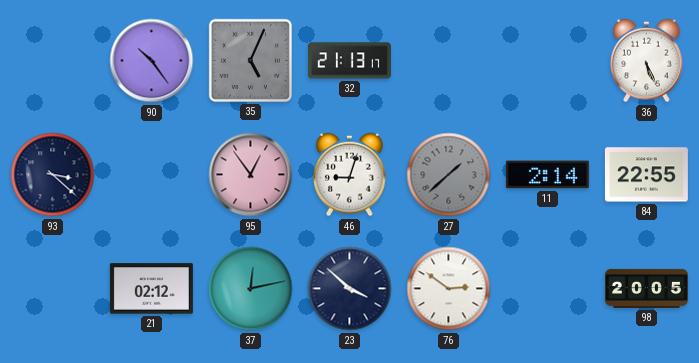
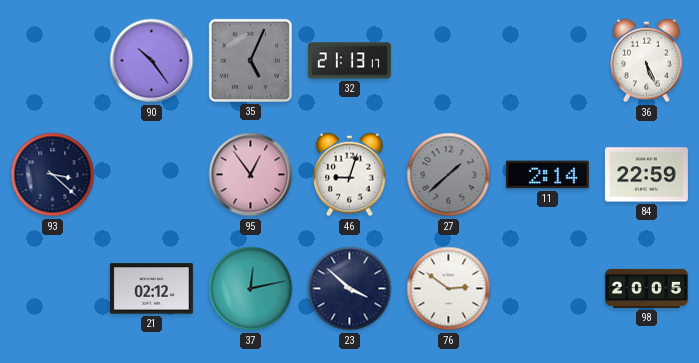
84: 22:55 -> 22:59
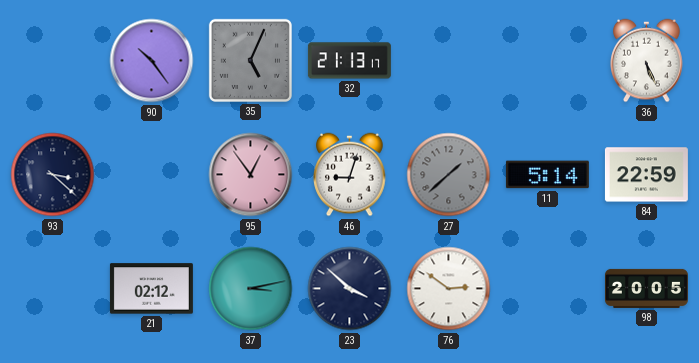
11: 2:14 -> 5:14
37: 12:13 -> 3:13
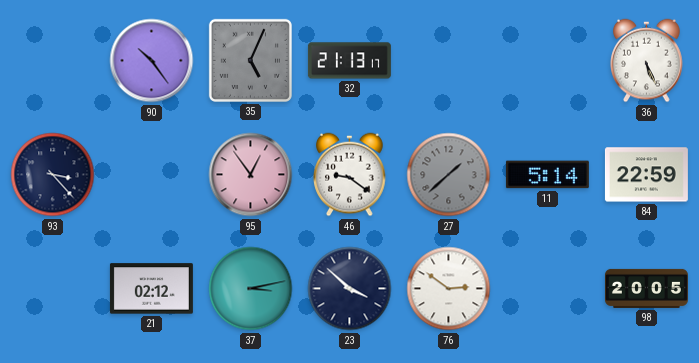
93: 3:22 -> 3:23
46: 9:03 -> 9:21
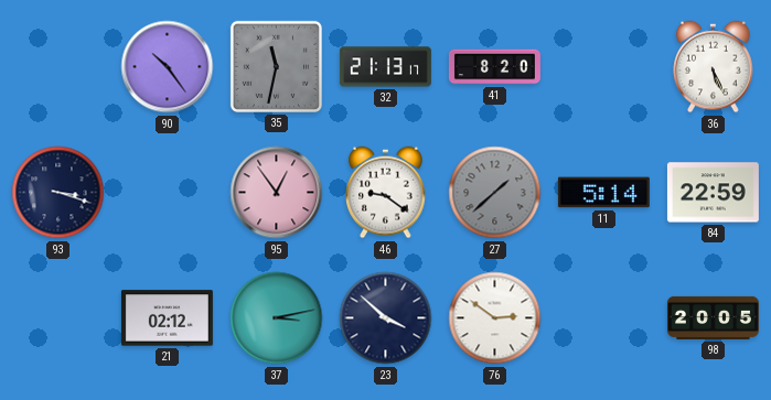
35: 5:04 -> 11:32
41: none -> 8:20
93: 3:23 -> 3:18
